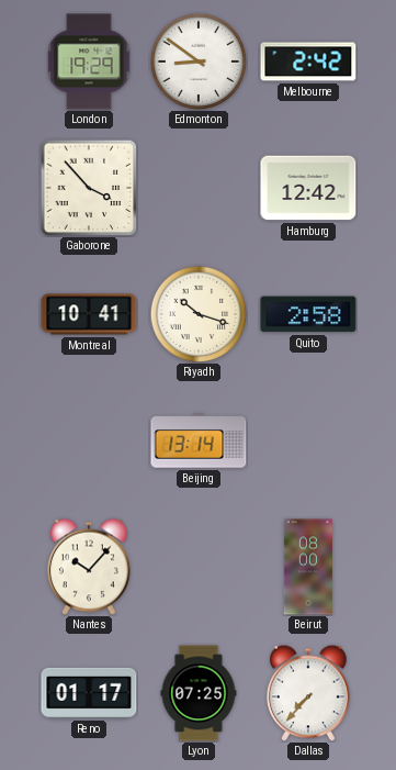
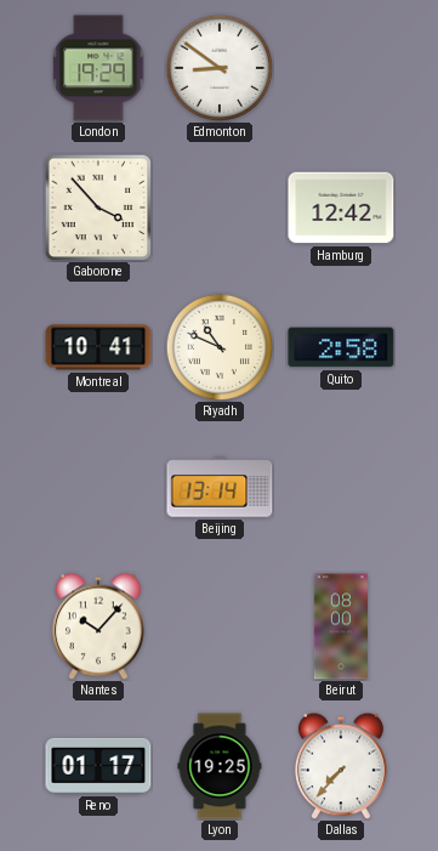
Melbourne: 2:42 -> none
Riyadh: 10:18 -> 10:49
Lyon: 07:25 -> 19:25
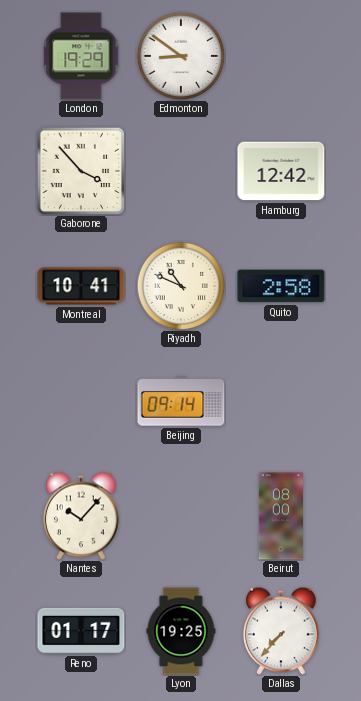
Beijing: 13:14 -> 09:14
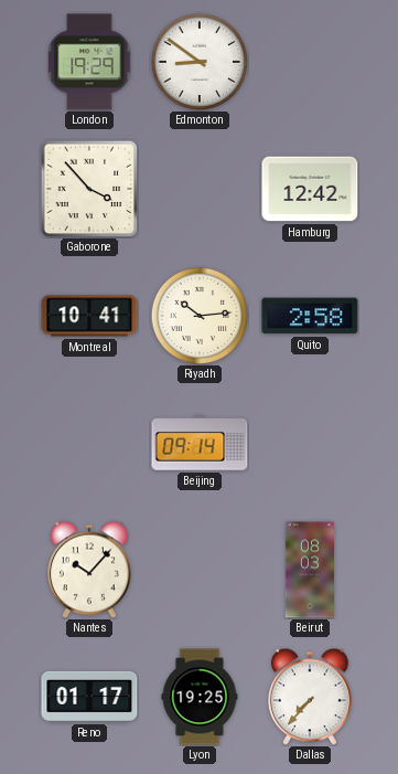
Riyadh: 10:49 -> 10:14
Beirut: 08:00 -> 08:03
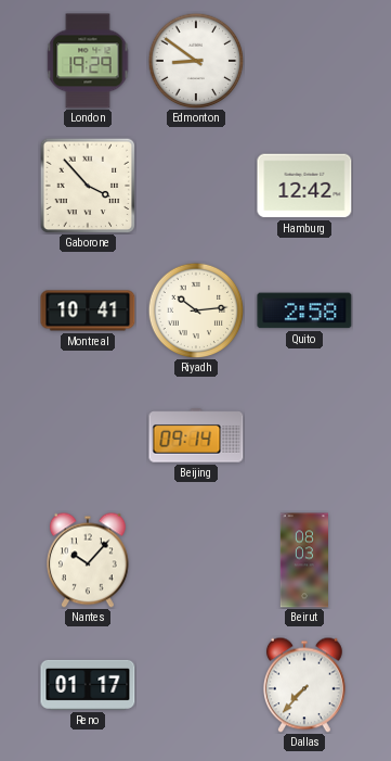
Lyon: 19:25 -> none
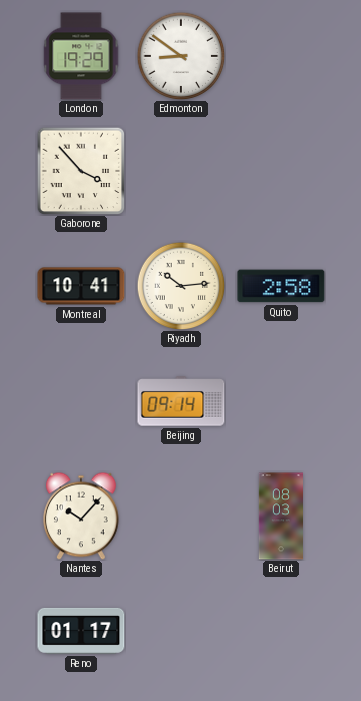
Hamburg: 12:42 -> none
Dallas: 7:37 -> none
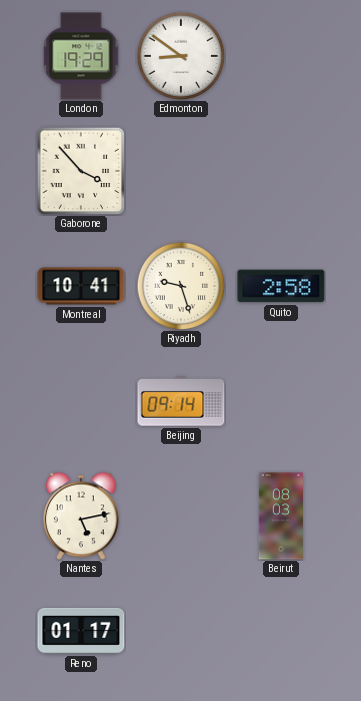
Riyadh: 10:14 -> 9:27
Nantes: 10:07 -> 5:13
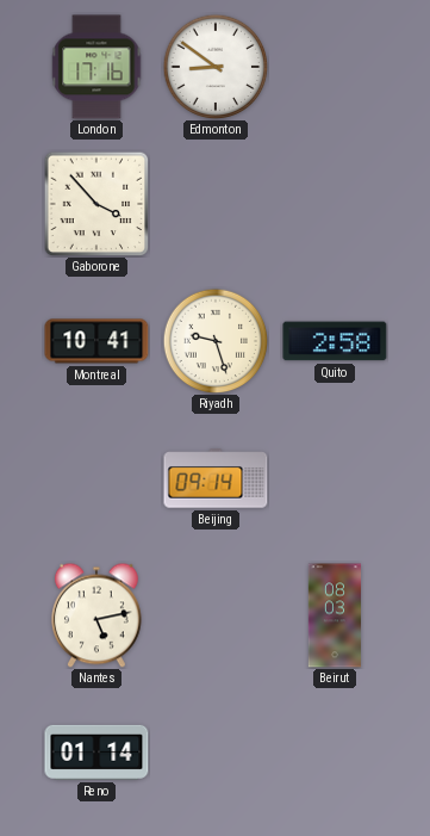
London: 19:29 -> 17:16
Reno: 01:17 -> 01:14
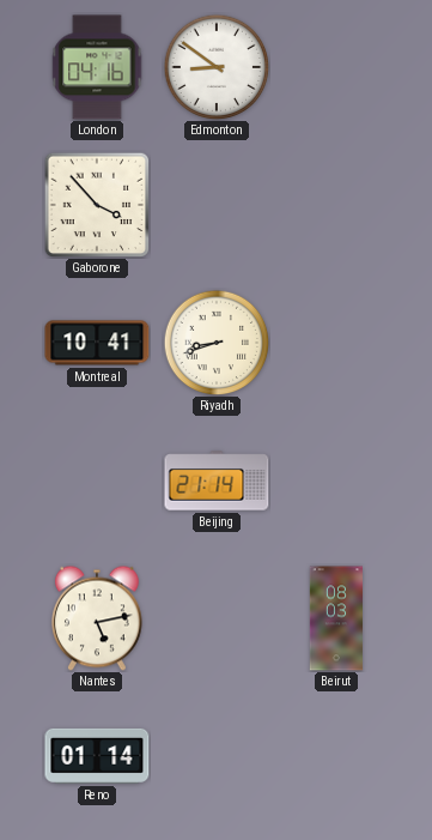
London: 17:16 -> 04:16
Riyadh: 9:27 -> 8:42
Quito: 2:58 -> none
Beijing: 09:14 -> 21:14
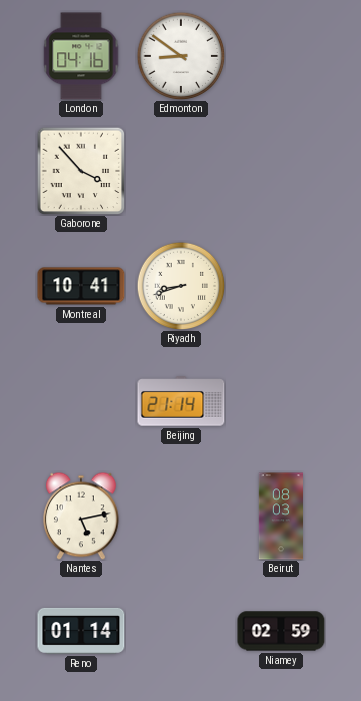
Niamey: none -> 02:59
